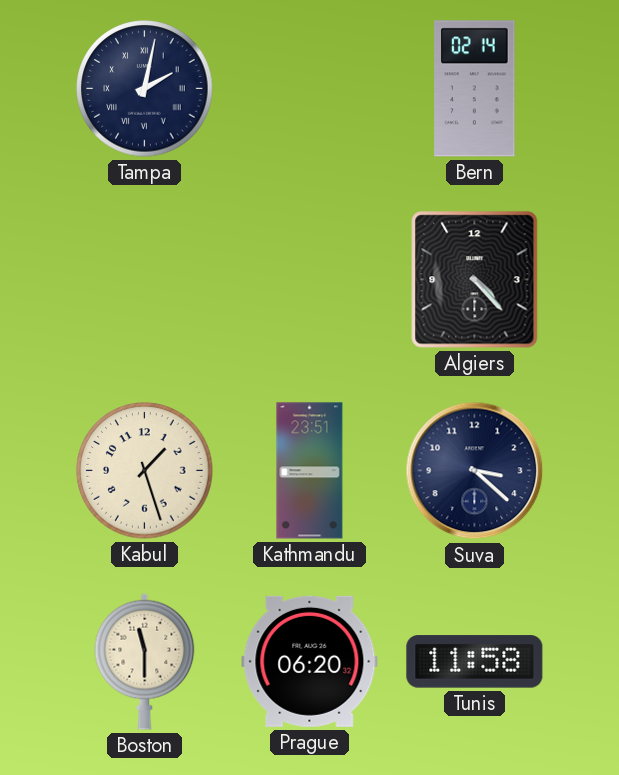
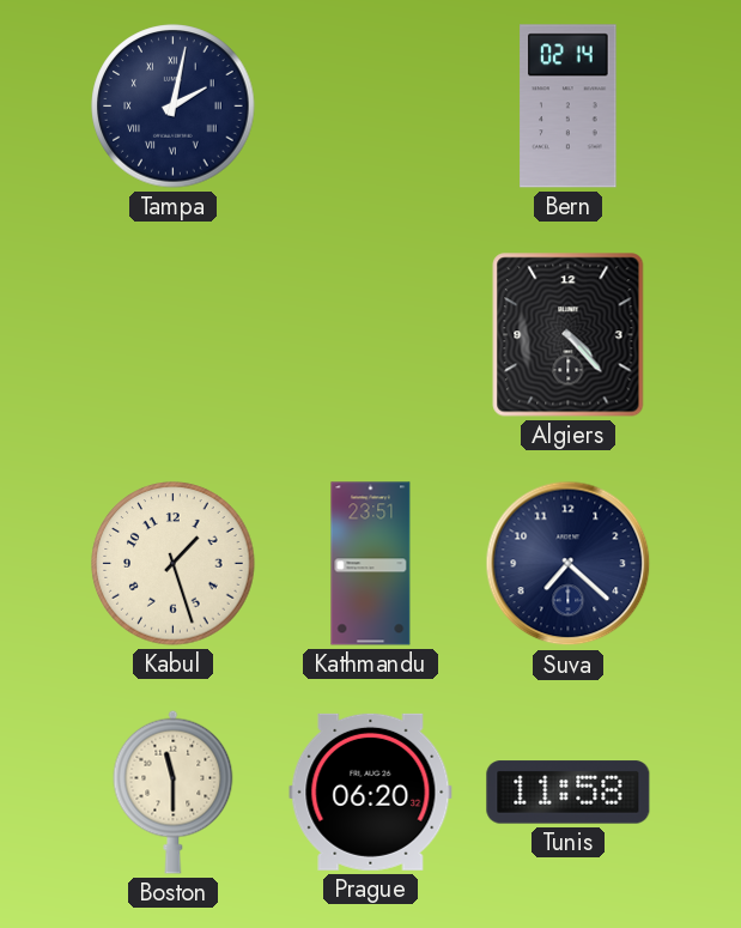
Suva: 3:22 -> 7:22
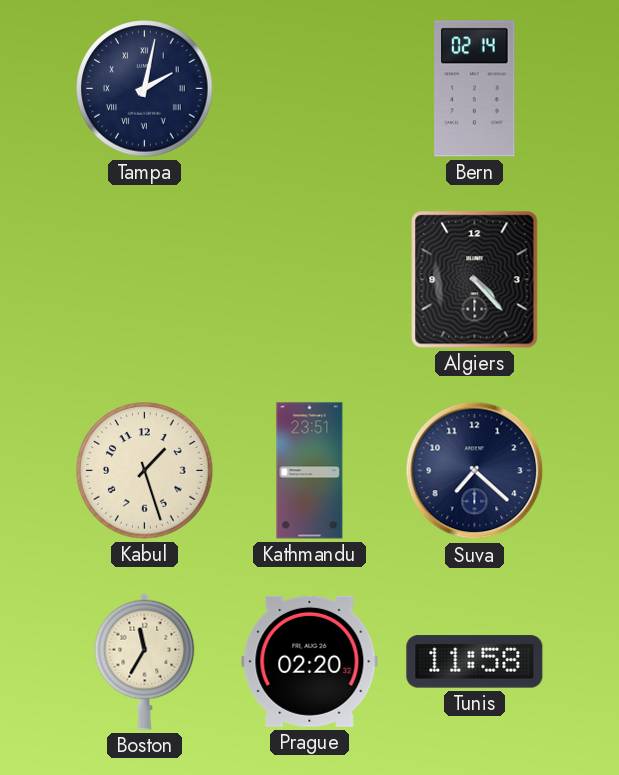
Boston: 11:30 -> 11:35
Prague: 06:20 -> 02:20
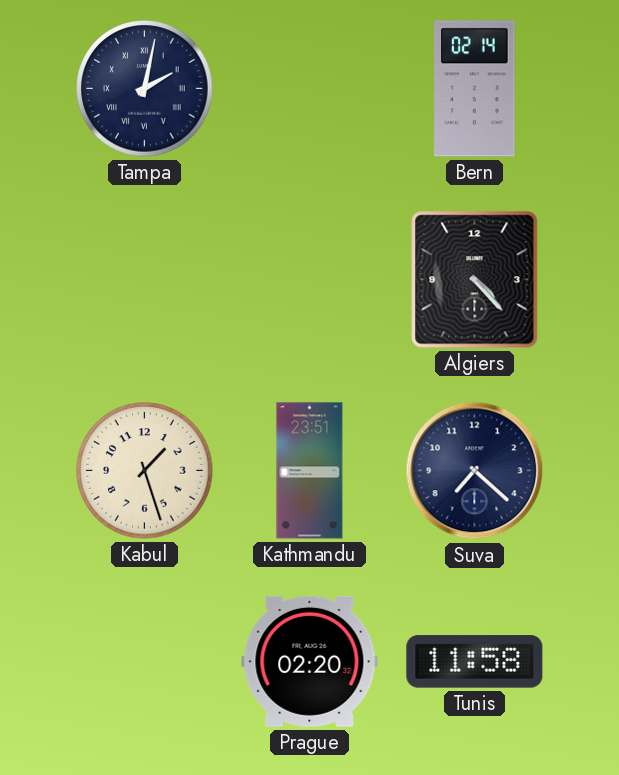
Boston: 11:35 -> none
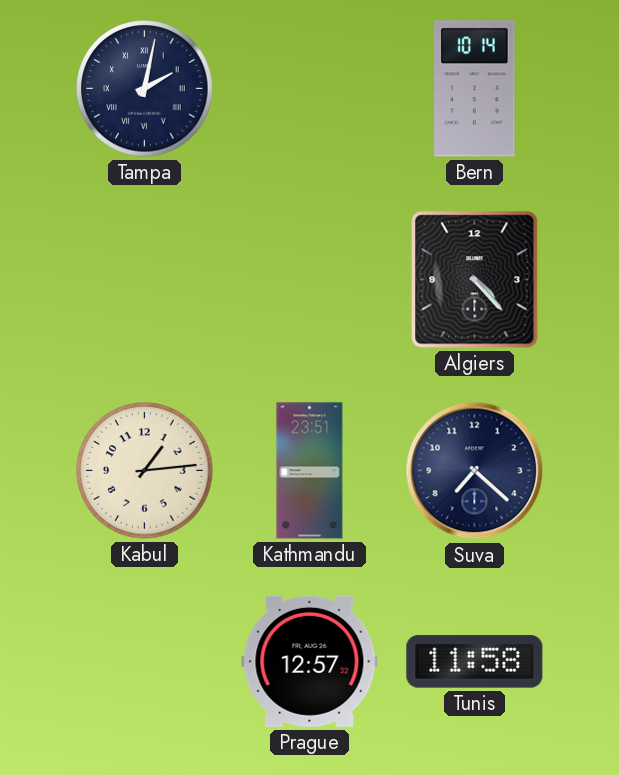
Bern: 02:14 -> 10:14
Kabul: 1:27 -> 1:14
Prague: 02:20 -> 12:57
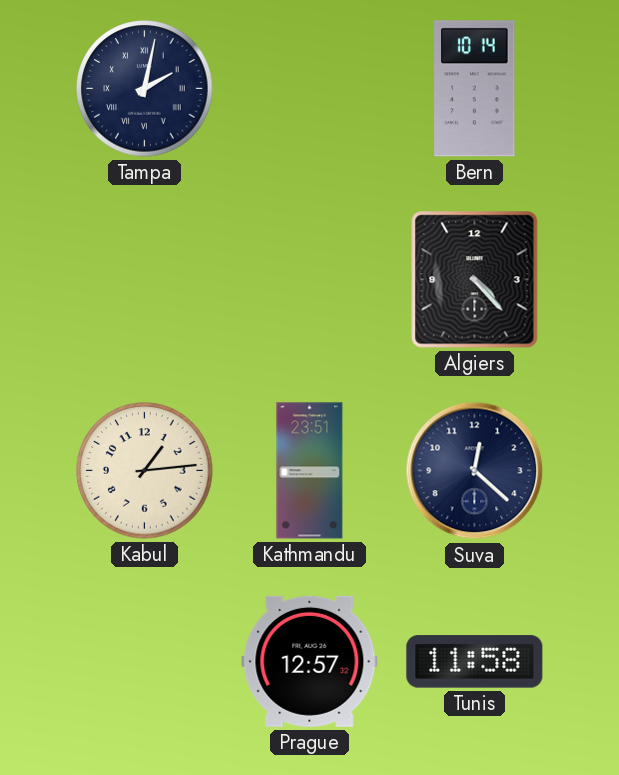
Suva: 7:22 -> 12:22
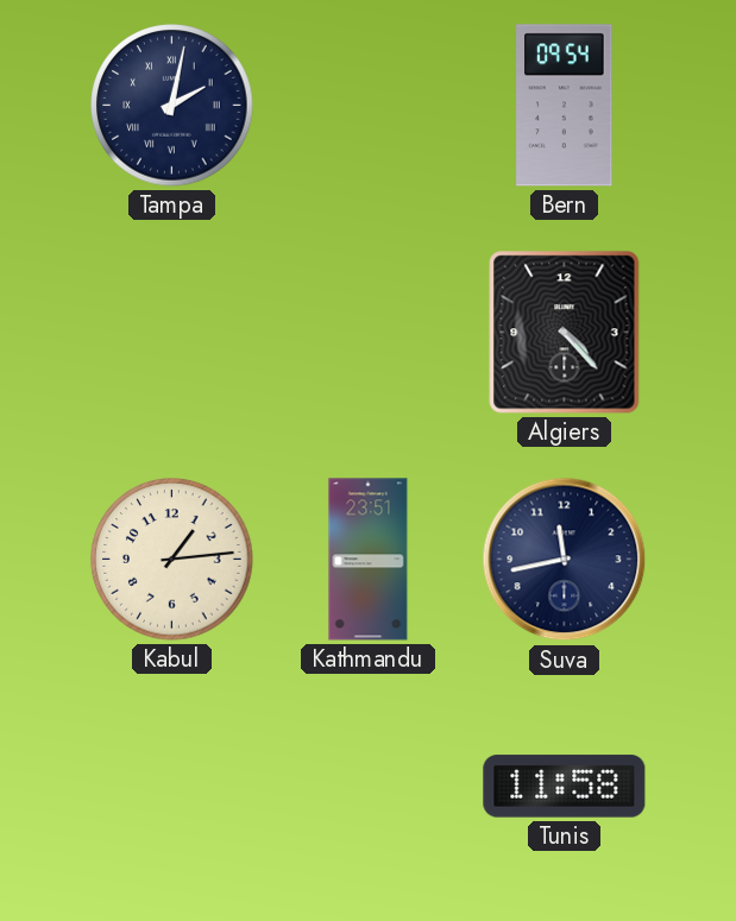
Bern: 10:14 -> 09:54
Suva: 12:22 -> 11:43
Prague: 12:57 -> none
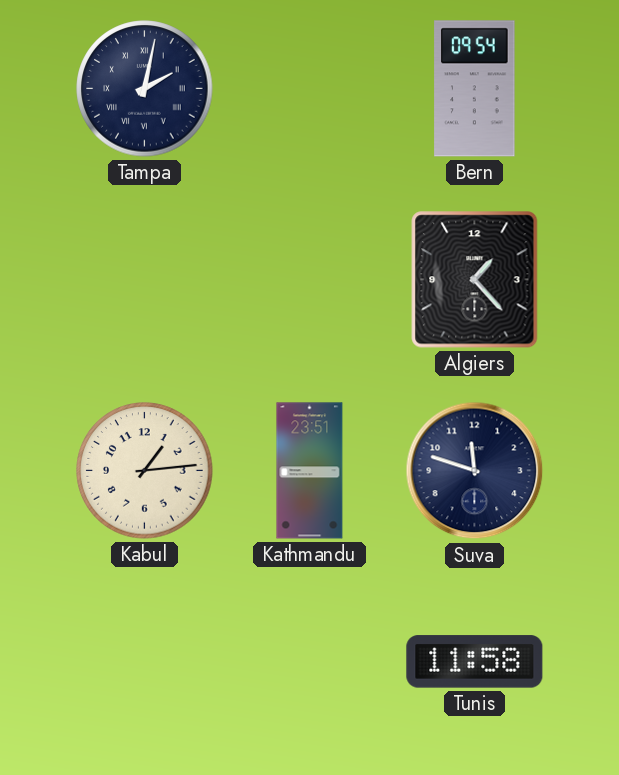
Algiers: 4:23 -> 1:23
Suva: 11:43 -> 11:48
